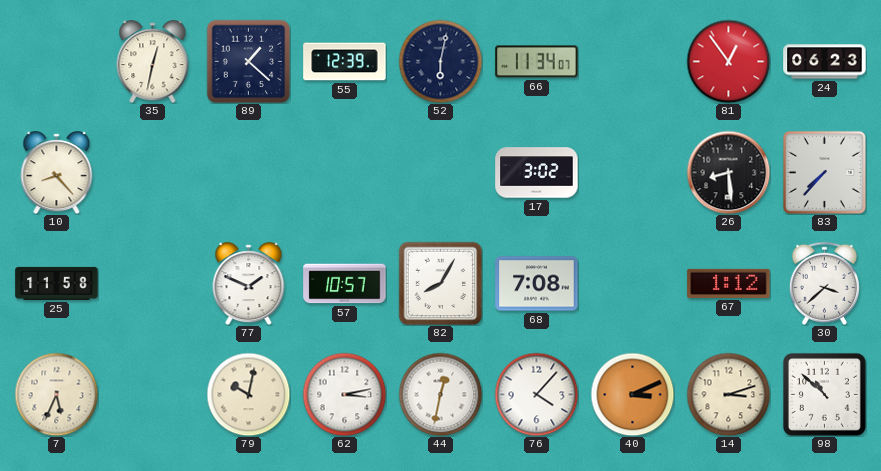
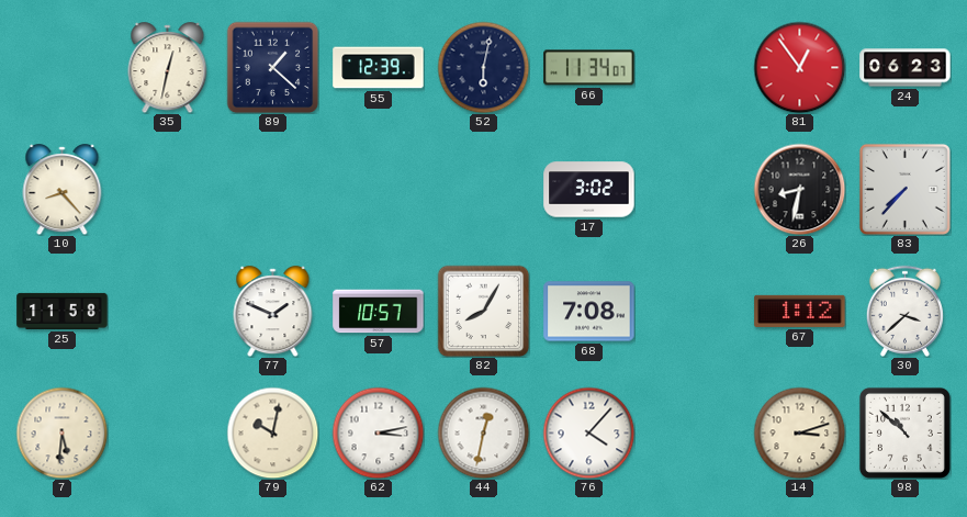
26: 8:29 -> 8:32
7: 5:34 -> 5:31
40: 3:11 -> none
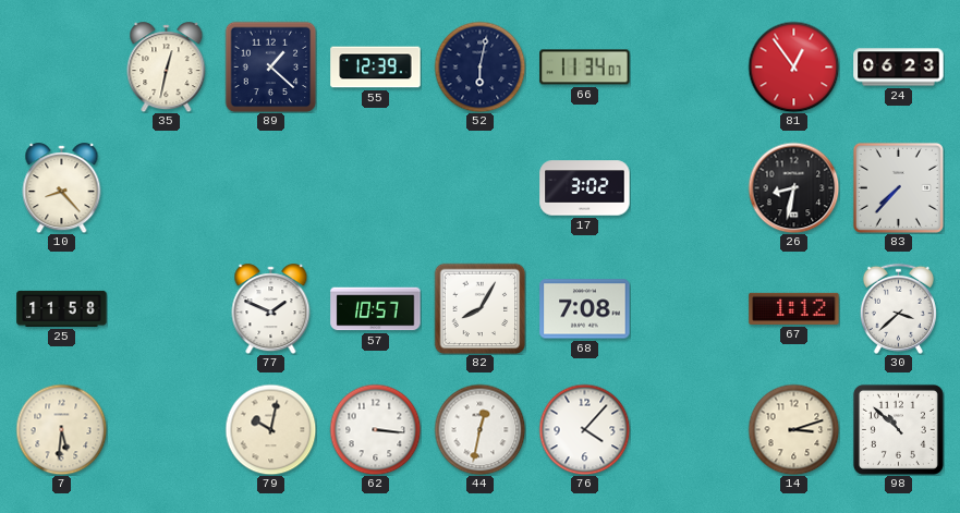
62: 3:13 -> 3:16
